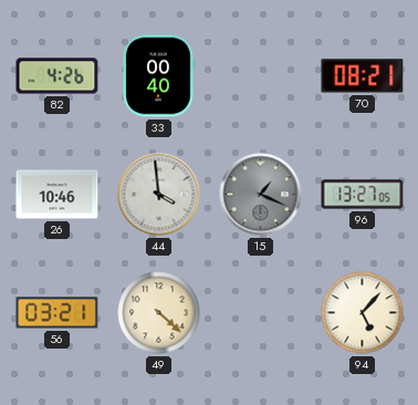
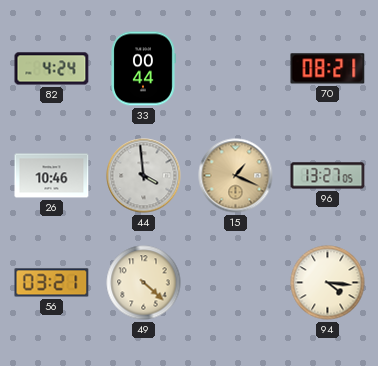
82: 4:26 -> 4:24
33: 00:40 -> 00:44
15 dial: grey -> champagne
94: 5:07 -> 4:16
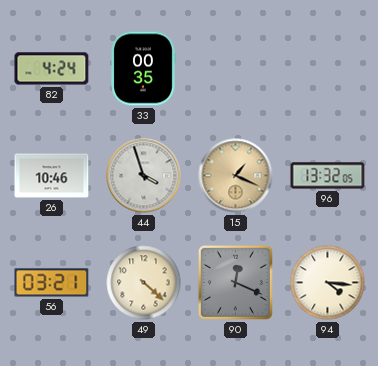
33: 00:44 -> 00:35
70: 08:21 -> none
44: 3:59 -> 3:57
96: 13:27 -> 13:32
90: none -> 12:19
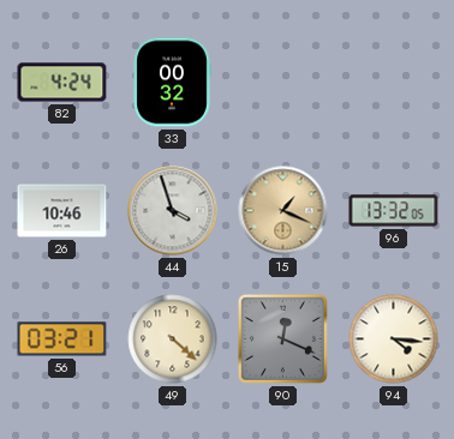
33: 00:35 -> 00:32
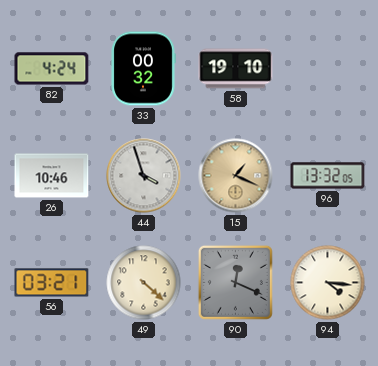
58: none -> 19:10
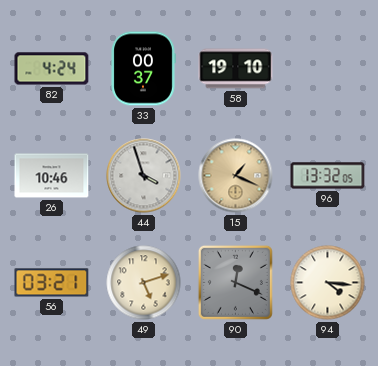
33: 00:32 -> 00:37
49: 4:22 -> 5:12
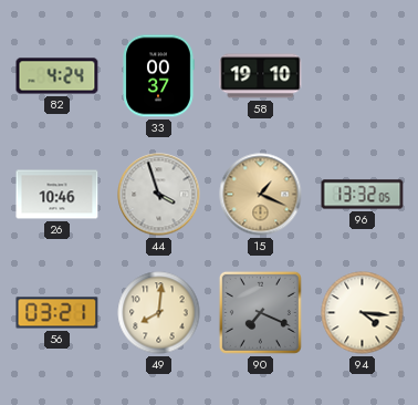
49: 5:12 -> 8:01
90: 12:19 -> 7:19
